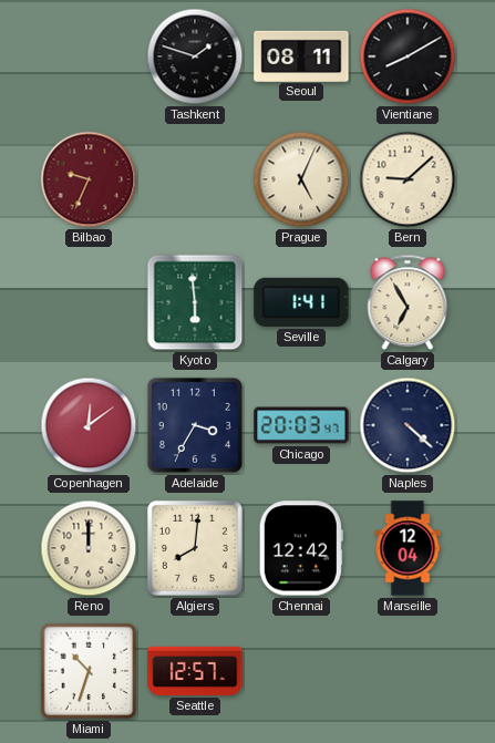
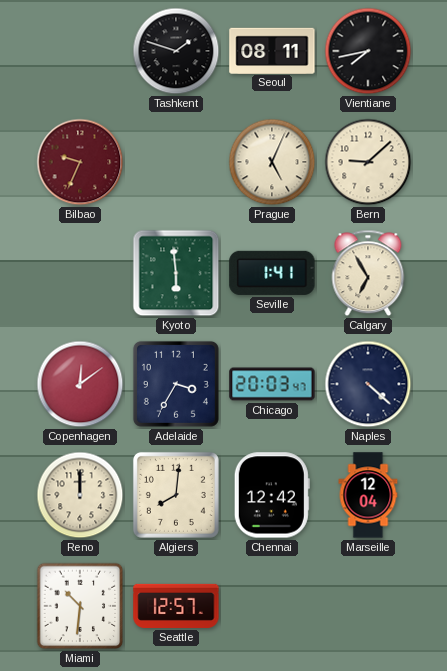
Vientiane: 8:10 -> 7:43
Miami: 10:33 -> 10:31
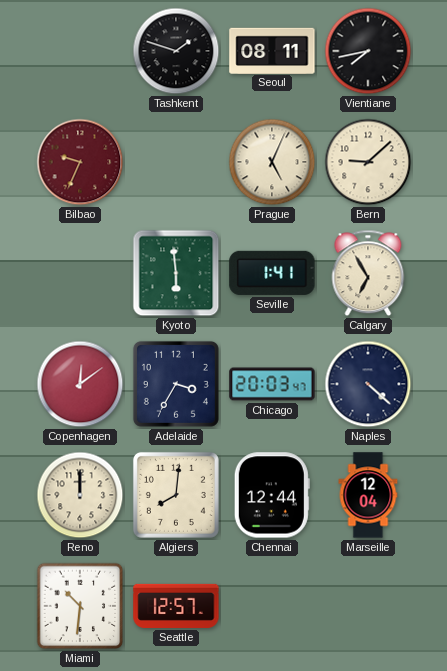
Chennai: 12:42 -> 12:44
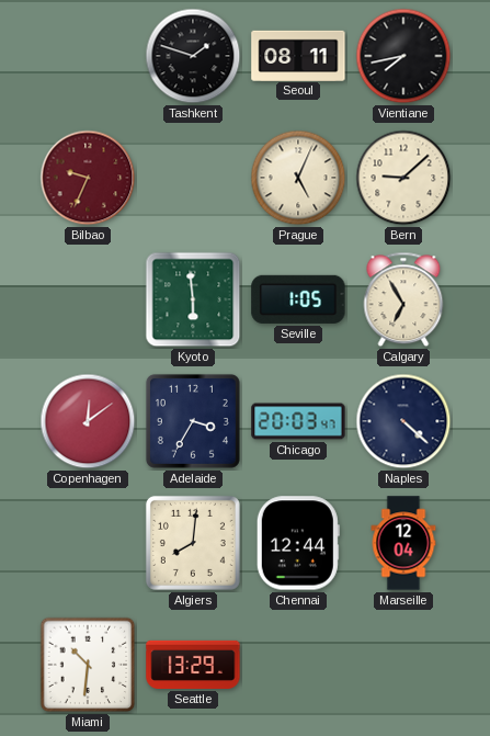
Seville: 1:41 -> 1:05
Reno: 12:00 -> none
Seattle: 12:57 -> 13:29
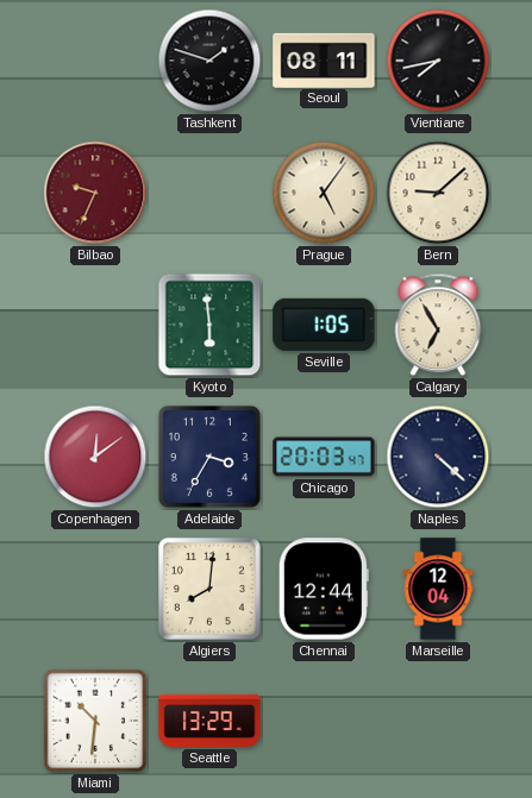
Prague: 5:04 -> 5:06
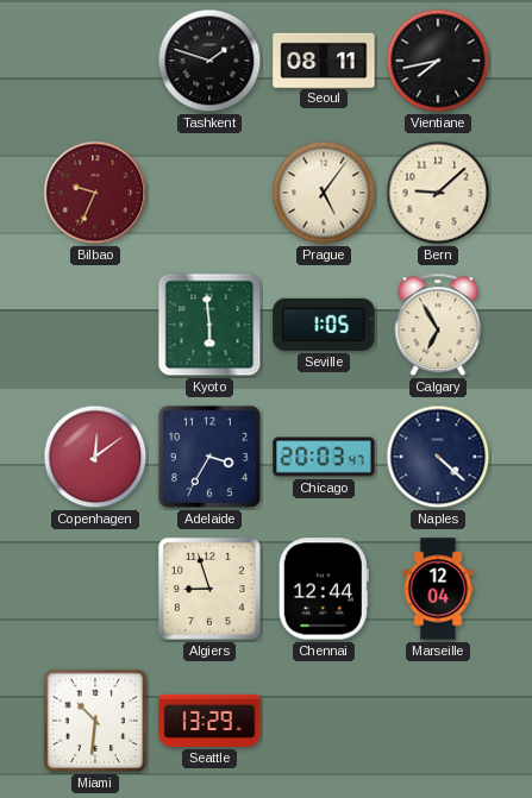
Algiers: 8:01 -> 8:57
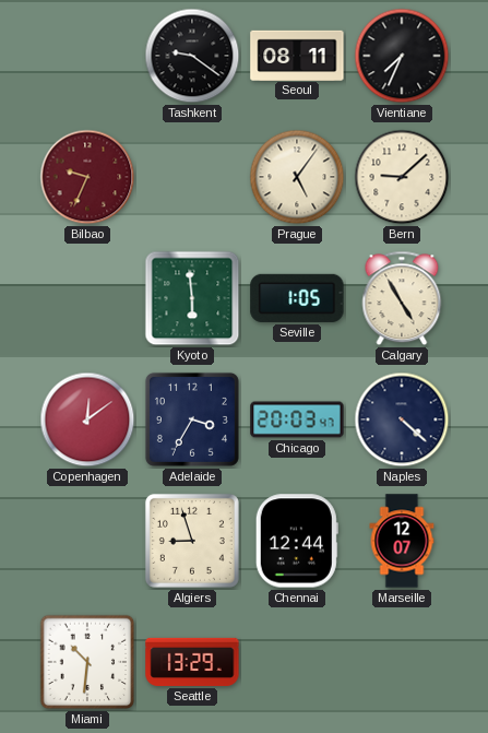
Tashkent: 1:48 -> 9:21
Vientiane: 7:43 -> 7:34
Calgary: 6:55 -> 4:55
Marseille: 12:04 -> 12:07
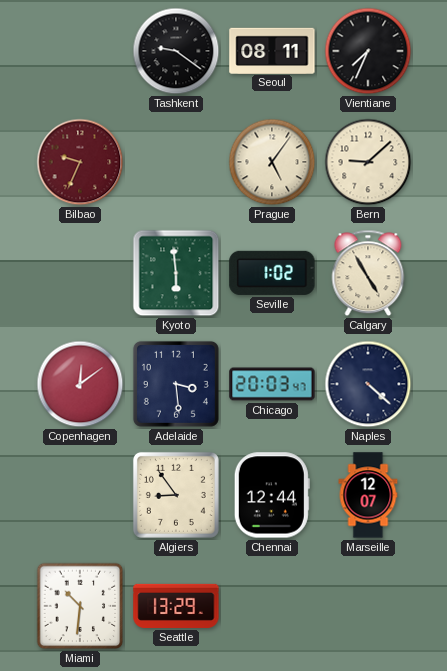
Seville: 1:05 -> 1:02
Adelaide: 3:35 -> 3:29
Algiers: 8:57 -> 8:54
